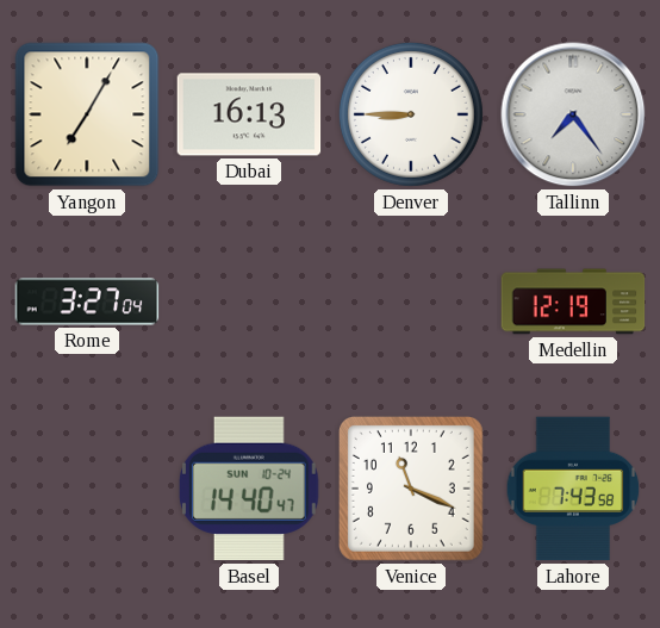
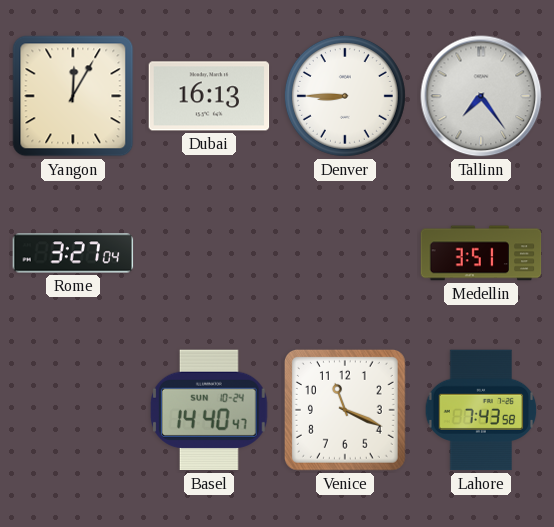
Yangon: 7:05 -> 12:05
Medellin: 12:19 -> 3:51
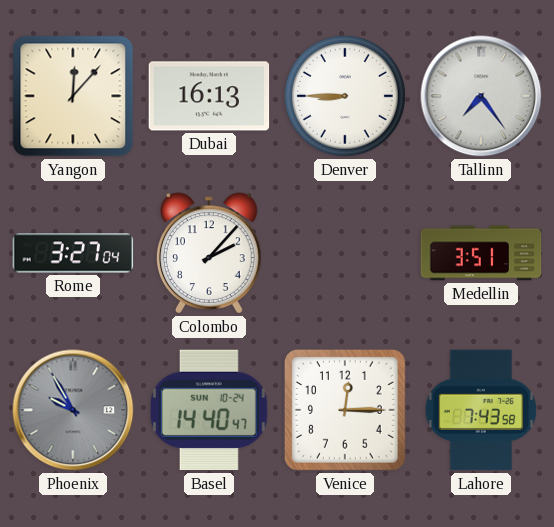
Yangon: 12:05 -> 12:07
Colombo: none -> 2:07
Phoenix: none -> 9:55
Venice: 11:19 -> 12:15
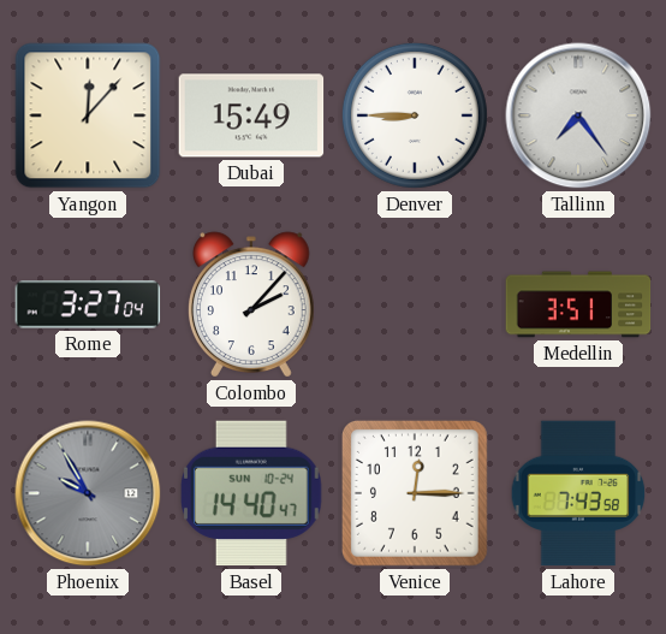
Dubai: 16:13 -> 15:49
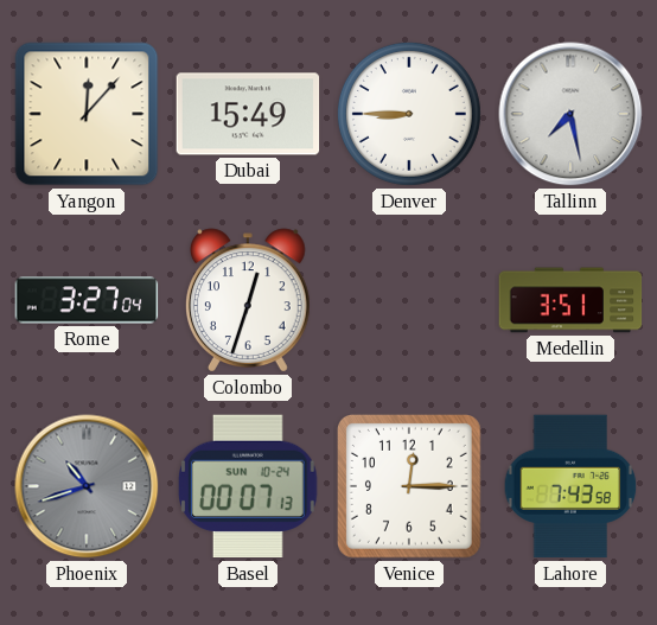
Tallinn: 7:24 -> 7:28
Colombo: 2:07 -> 12:33
Phoenix: 9:55 -> 10:42
Basel: 14:40 -> 00:07
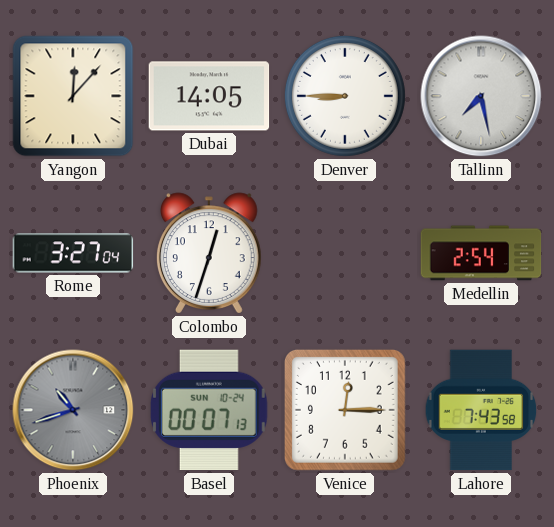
Dubai: 15:49 -> 14:05
Medellin: 3:51 -> 2:54
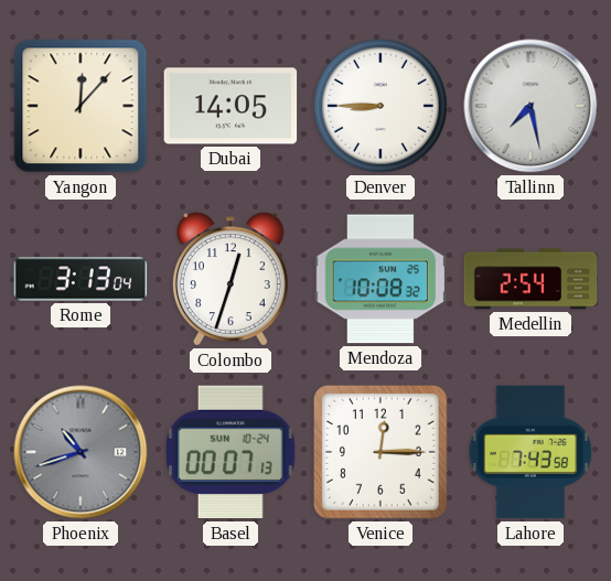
Rome: 3:27 -> 3:13
Mendoza: none -> 10:08
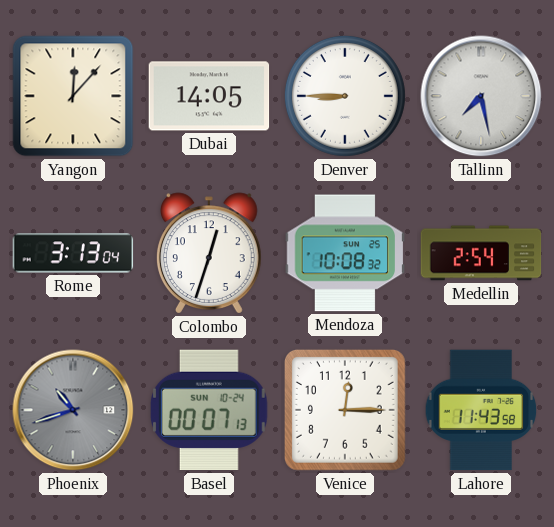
Lahore: 7:43 -> 11:43
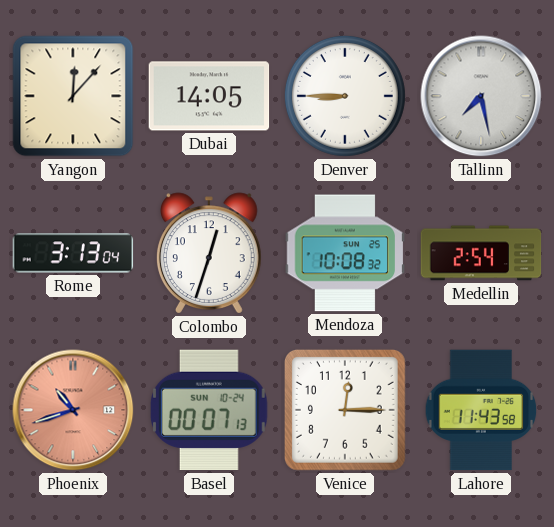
Phoenix dial: grey -> salmon
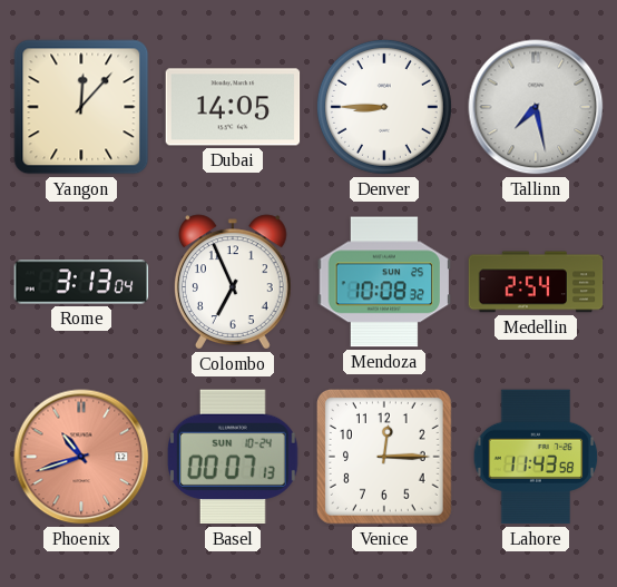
Colombo: 12:33 -> 6:56
